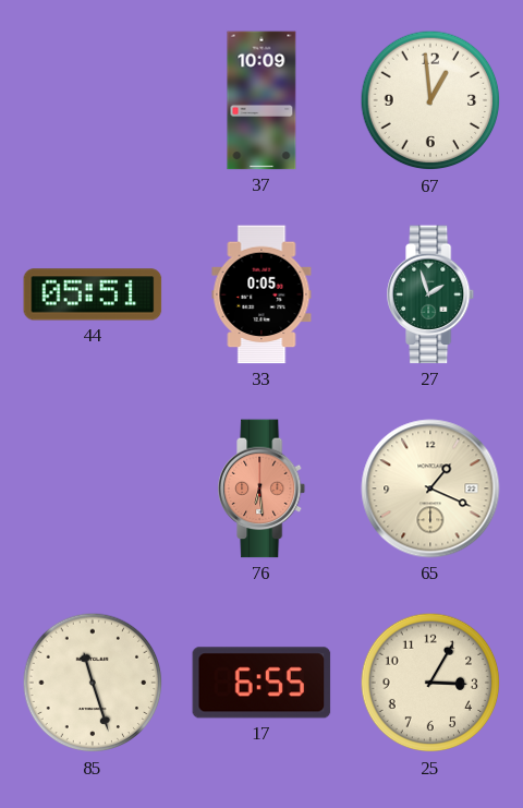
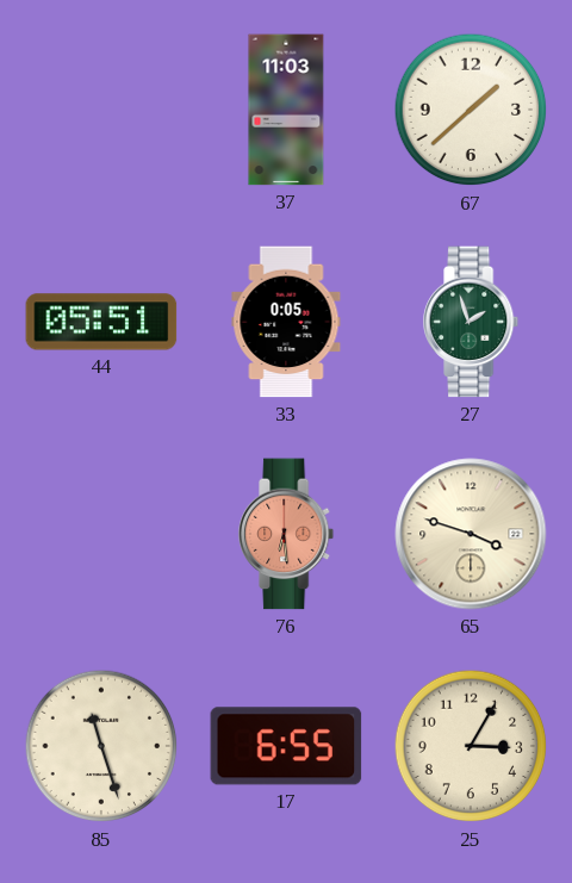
37: 10:09 -> 11:03
67: 12:59 -> 1:38
65: 1:19 -> 3:48
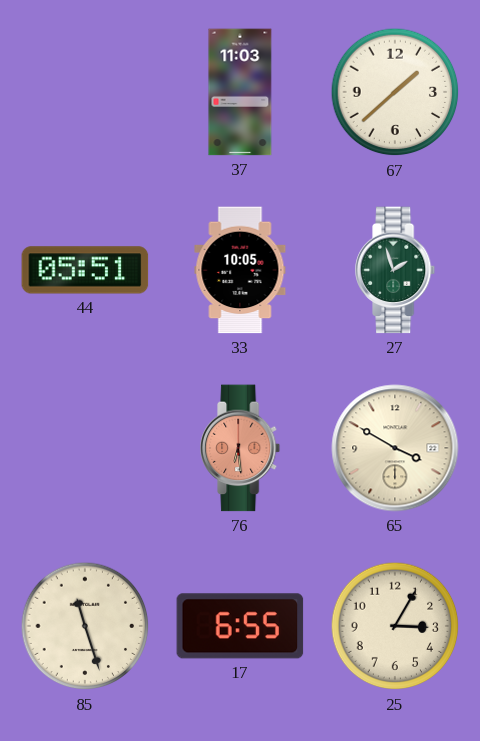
33: 0:05 -> 10:05
65: 3:48 -> 3:50
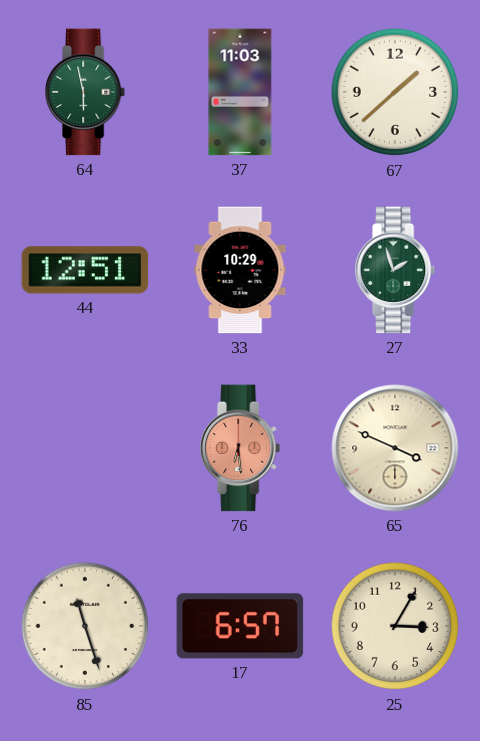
64: none -> 5:58
44: 05:51 -> 12:51
33: 10:05 -> 10:29
65: 3:50 -> 3:49
17: 6:55 -> 6:57
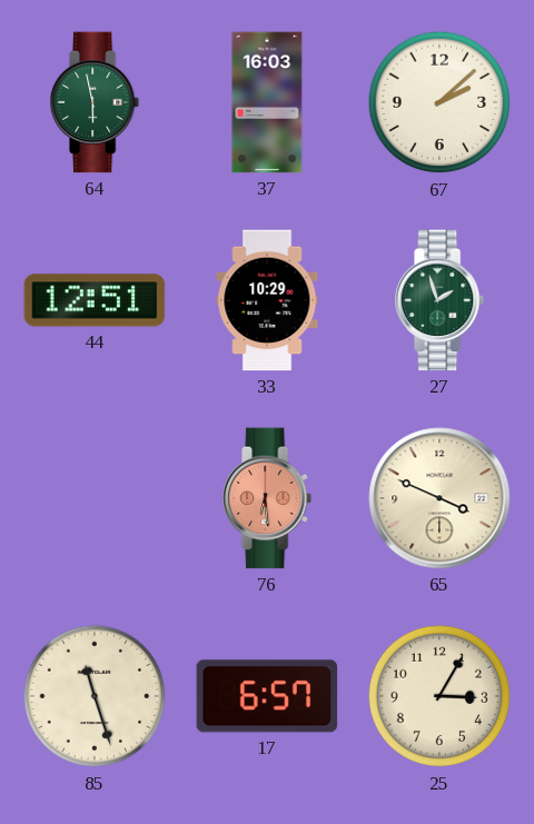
37: 11:03 -> 16:03
67: 1:38 -> 2:08
